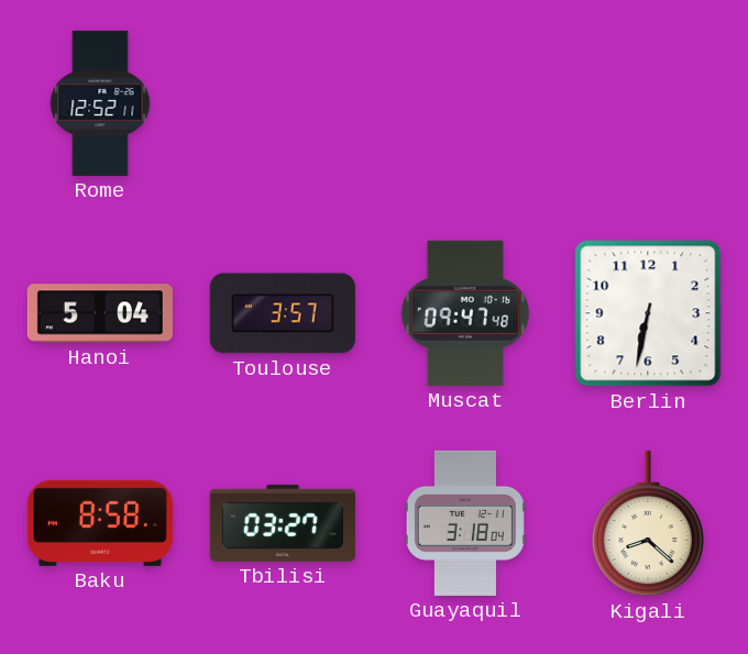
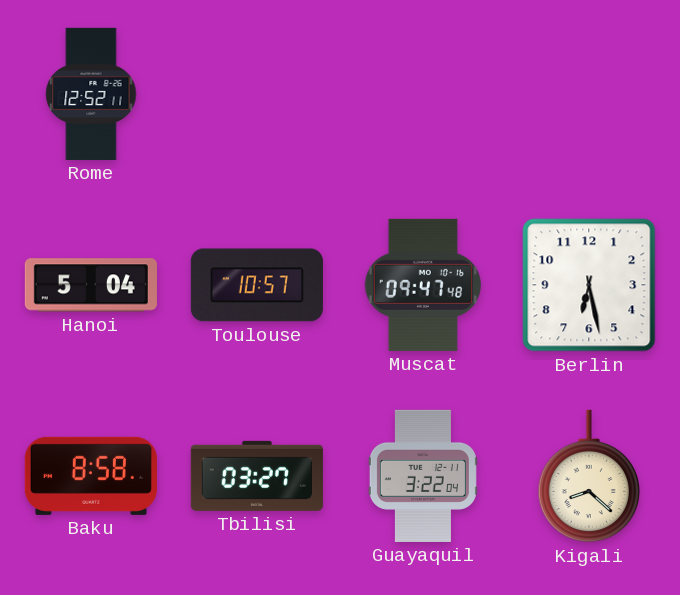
Toulouse: 3:57 -> 10:57
Berlin: 6:32 -> 6:28
Guayaquil: 3:18 -> 3:22
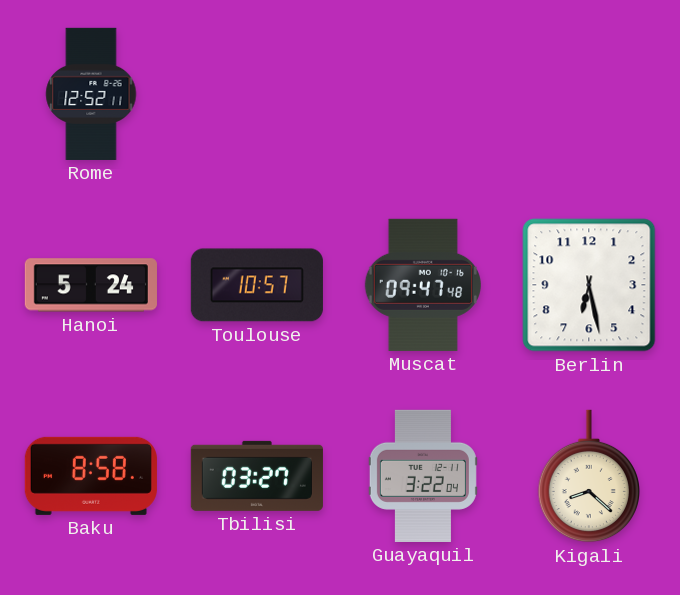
Hanoi: 5:04 -> 5:24
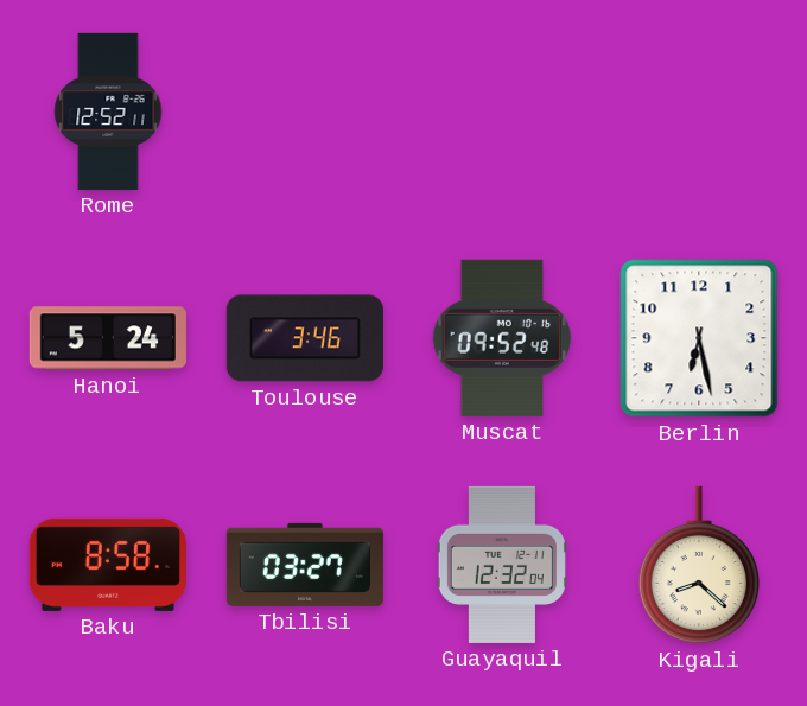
Toulouse: 10:57 -> 3:46
Muscat: 09:47 -> 09:52
Guayaquil: 3:22 -> 12:32
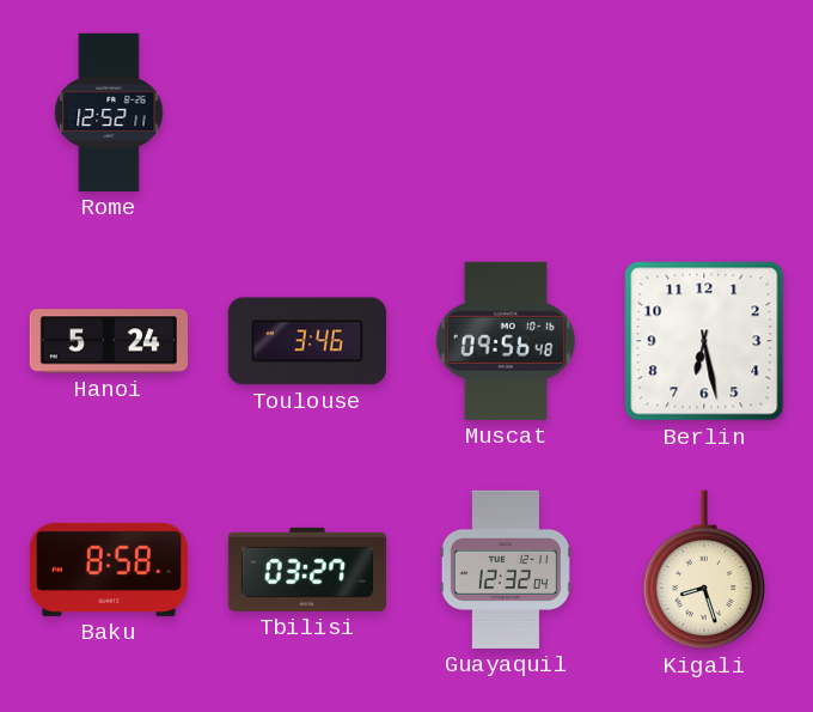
Muscat: 09:52 -> 09:56
Kigali: 8:22 -> 8:27
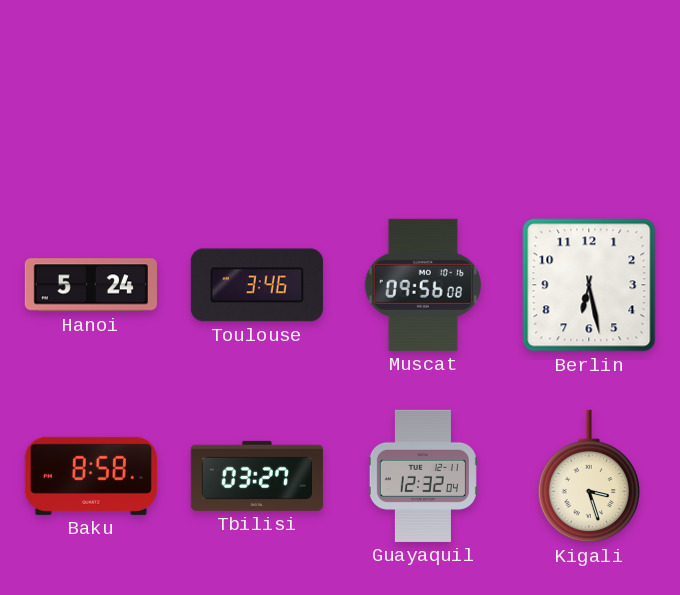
Rome: 12:52 -> none
Muscat: 09:56:48 -> 09:56:08
Kigali: 8:27 -> 3:27
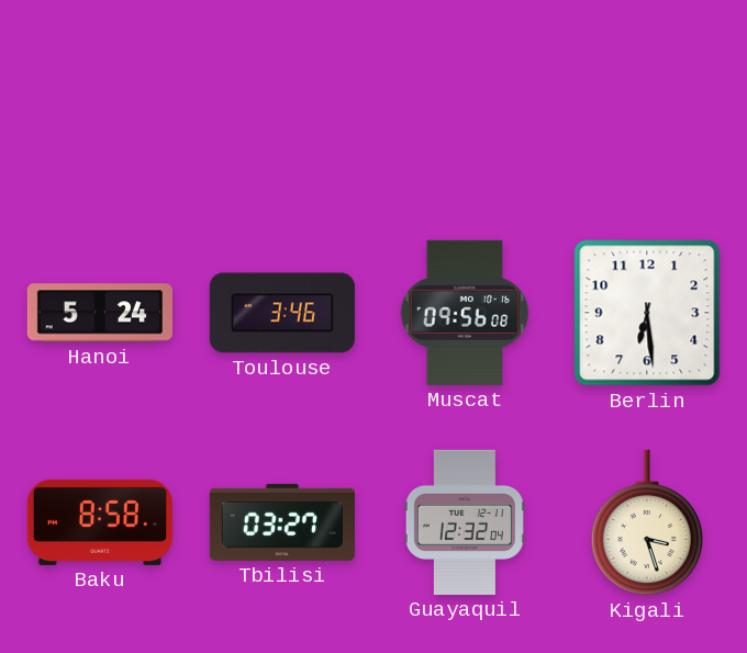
Berlin: 6:28 -> 6:29
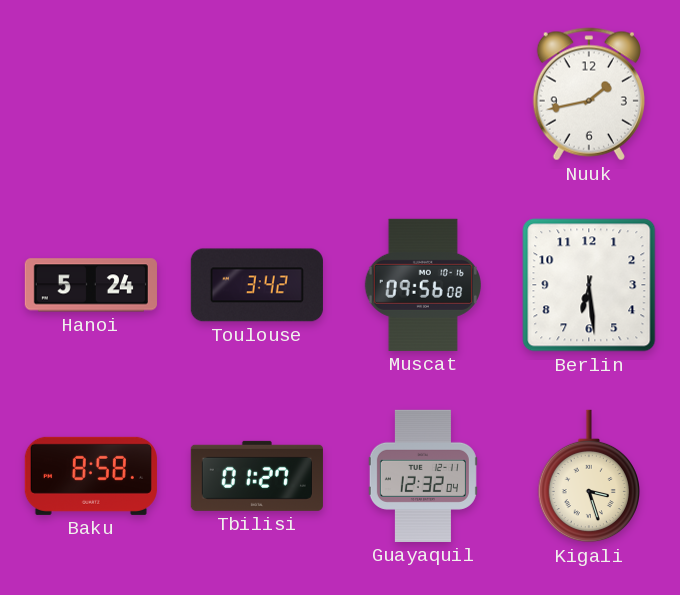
Nuuk: none -> 1:43
Toulouse: 3:46 -> 3:42
Tbilisi: 03:27 -> 01:27
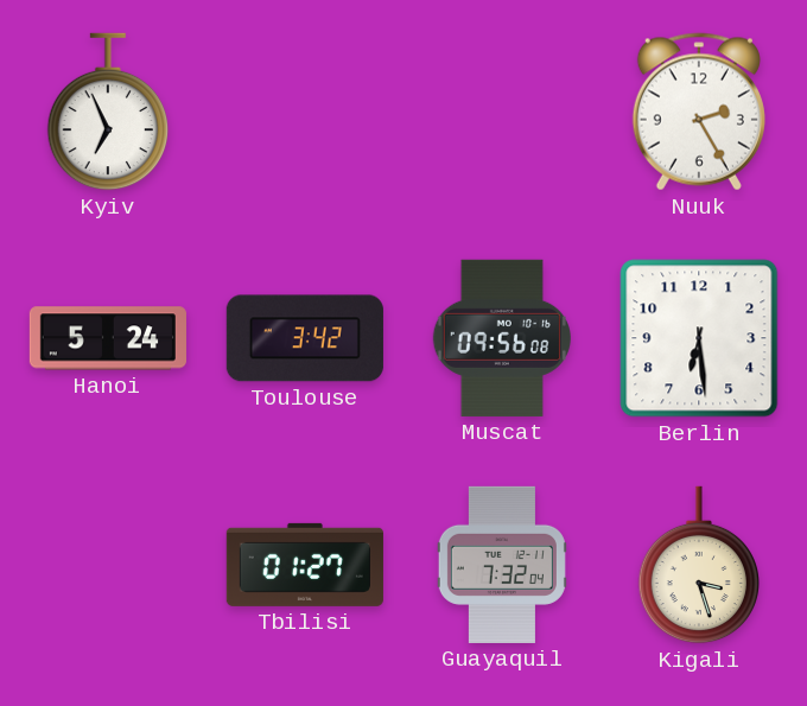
Kyiv: none -> 6:56
Nuuk: 1:43 -> 2:25
Baku: 8:58 -> none
Guayaquil: 12:32 -> 7:32
